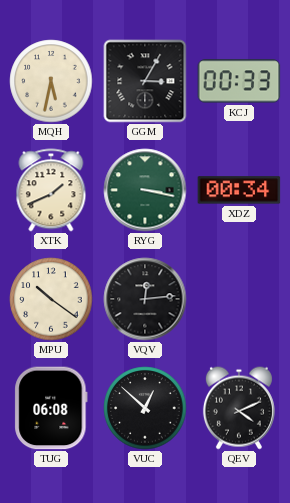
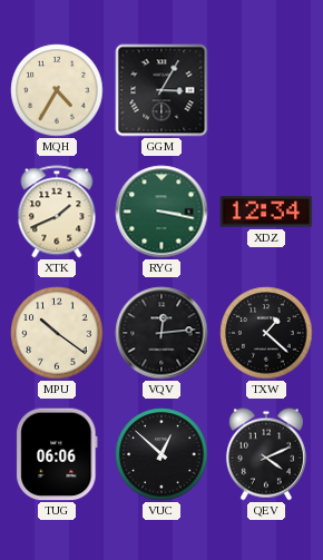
MQH: 5:32 -> 4:35
KCJ: 00:33 -> none
XDZ: 00:34 -> 12:34
TXW: none -> 1:22
TUG: 06:08 -> 06:06
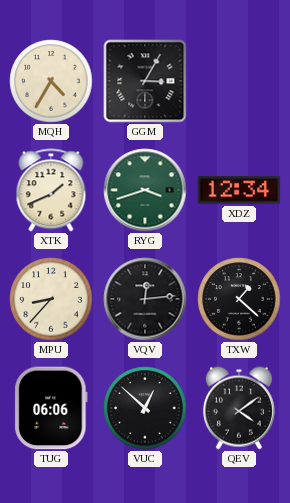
RYG: 3:17 -> 3:42
MPU: 10:21 -> 8:37
QEV: 4:11 -> 4:09
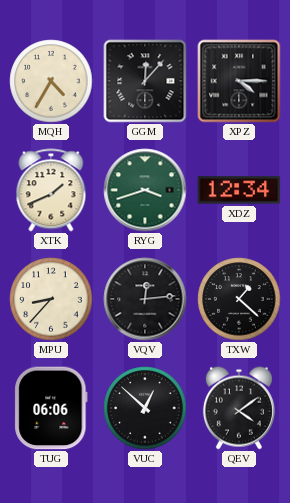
GGM: 3:05 -> 12:07
XPZ: none -> 4:15
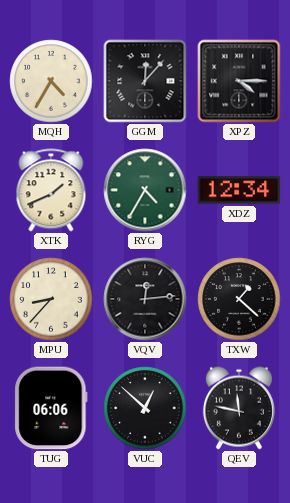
RYG: 3:42 -> 4:35
QEV: 4:09 -> 11:47
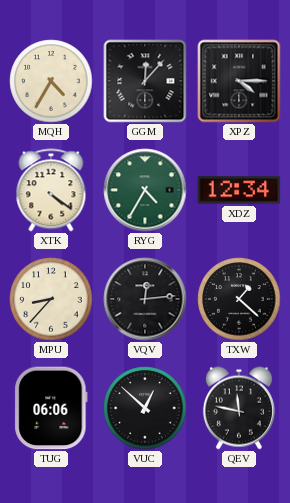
XTK: 1:41 -> 4:21
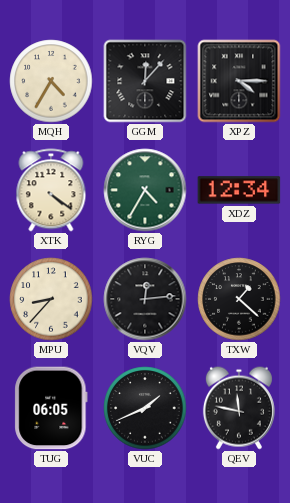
TUG: 06:06 -> 06:05
VUC: 12:52 -> 1:41
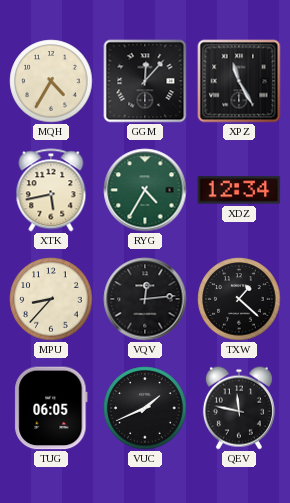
XPZ: 4:15 -> 11:25
XTK: 4:21 -> 5:43
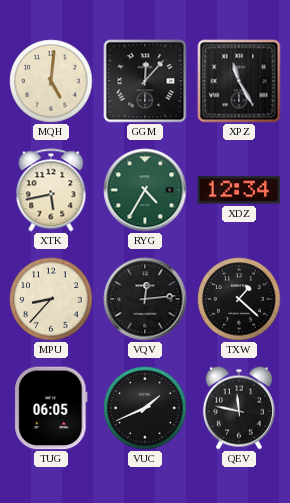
MQH: 4:35 -> 5:01
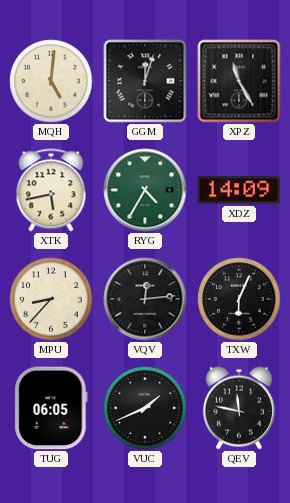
GGM: 12:07 -> 12:03
XDZ: 12:34 -> 14:09
TXW: 1:22 -> 6:04
